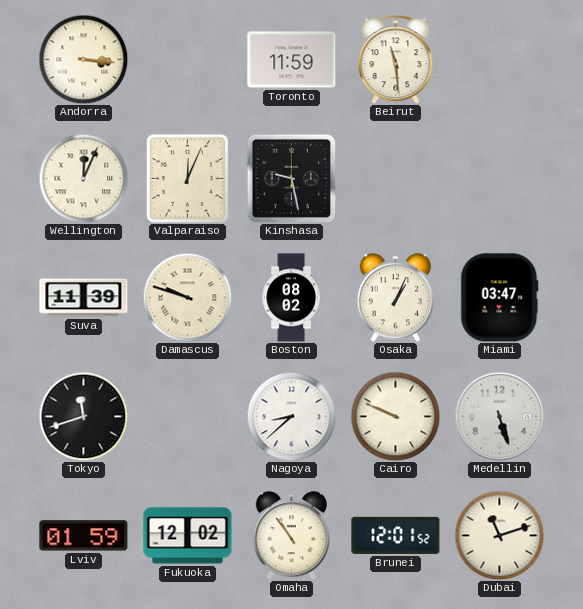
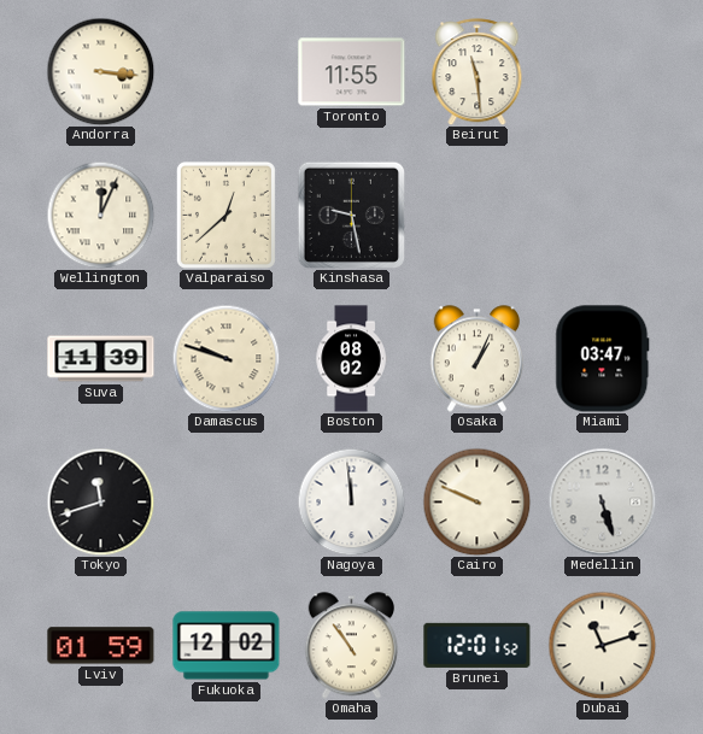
Toronto: 11:59 -> 11:55
Valparaiso: 12:04 -> 12:38
Nagoya: 8:38 -> 11:59
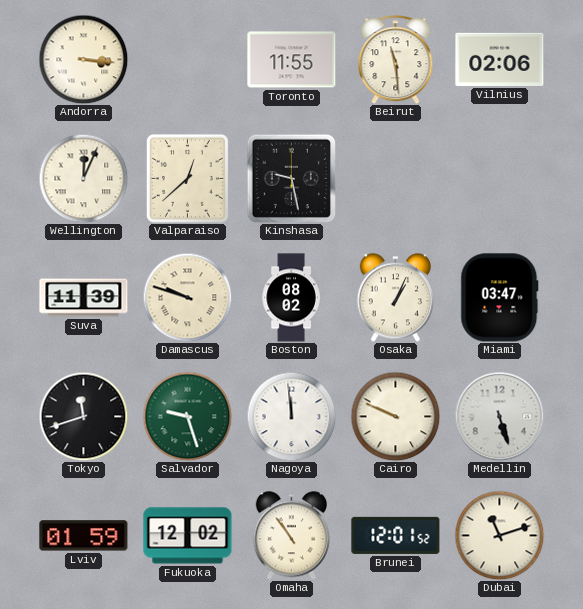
Vilnius: none -> 02:06
Salvador: none -> 9:27
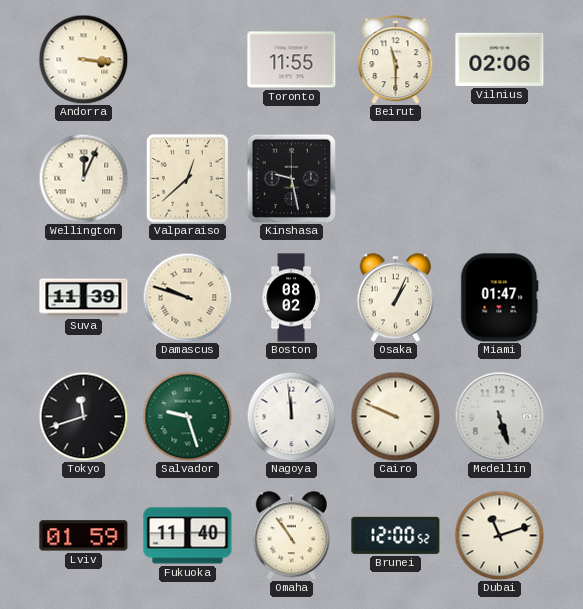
Beirut: 11:29 -> 11:30
Miami: 03:47 -> 01:47
Fukuoka: 12:02 -> 11:40
Brunei: 12:01 -> 12:00
